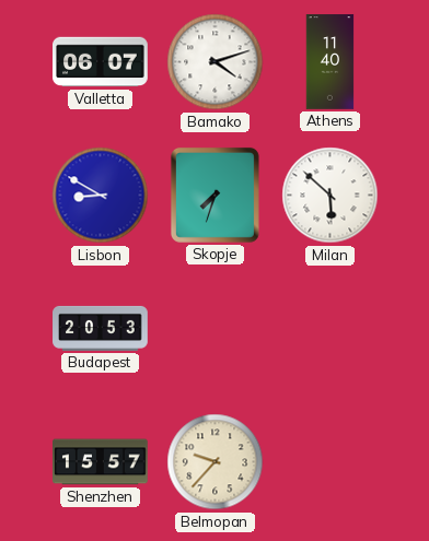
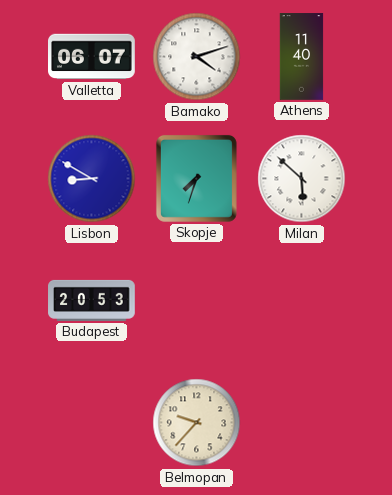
Shenzhen: 15:57 -> none
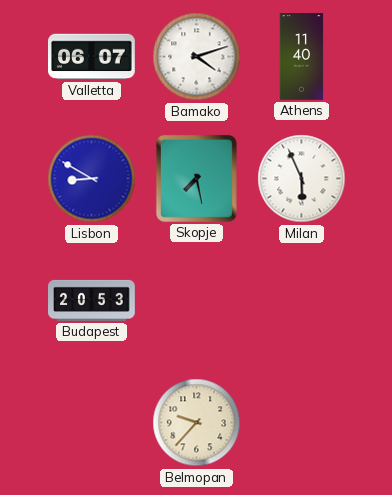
Skopje: 7:33 -> 7:28
Milan: 5:52 -> 5:56
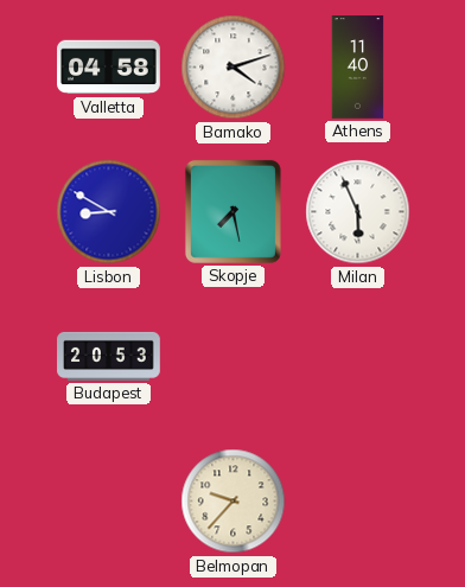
Valletta: 06:07 -> 04:58
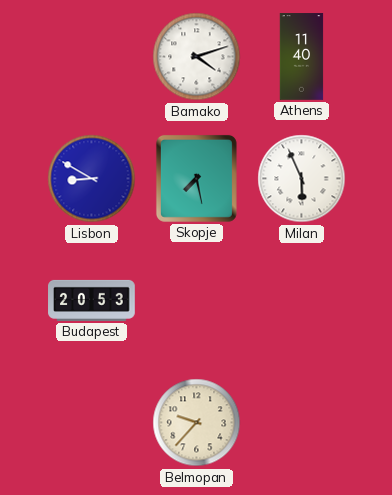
Valletta: 04:58 -> none
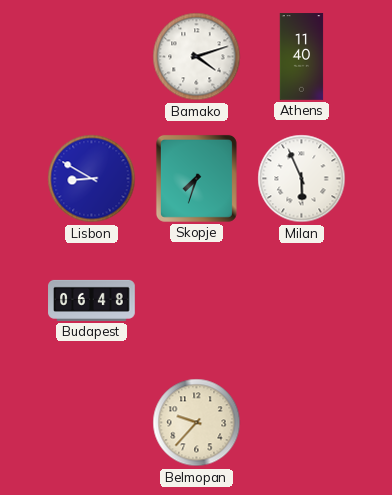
Skopje: 7:28 -> 7:33
Budapest: 20:53 -> 06:48
